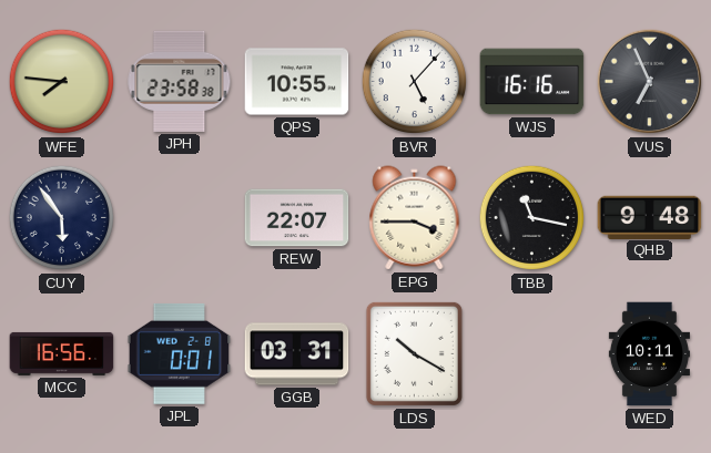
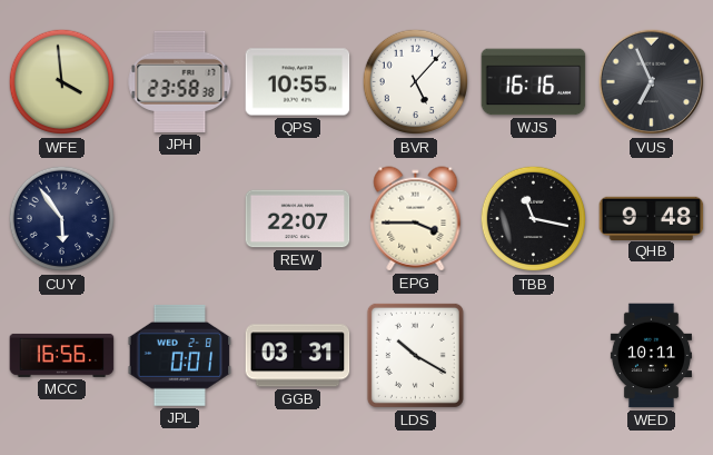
WFE: 7:46 -> 3:59
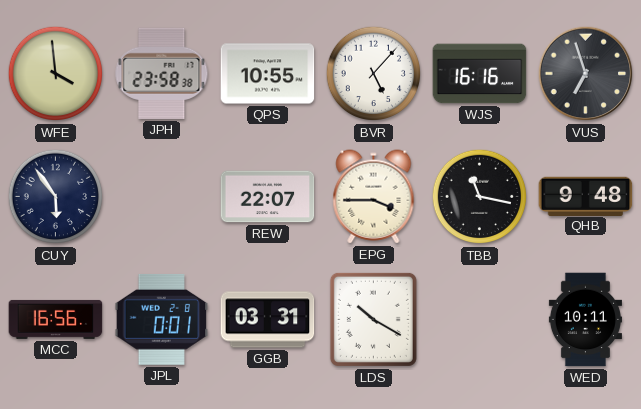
VUS: 6:56 -> 6:57
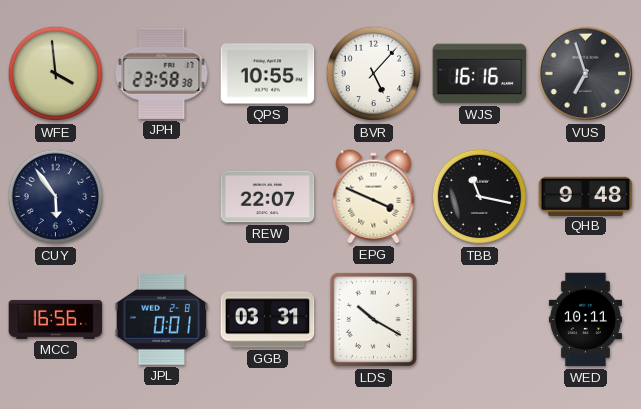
EPG: 3:45 -> 3:49
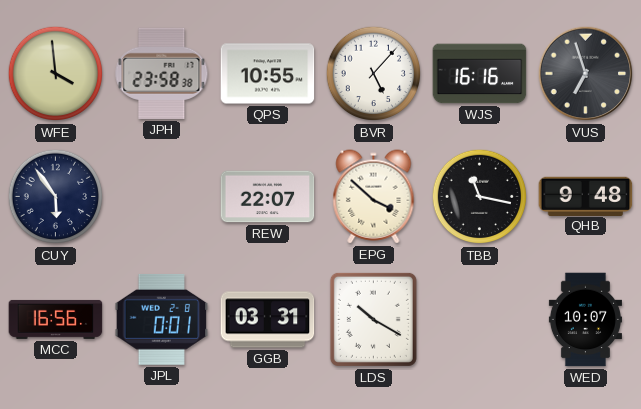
EPG: 3:49 -> 3:52
WED: 10:11 -> 10:07
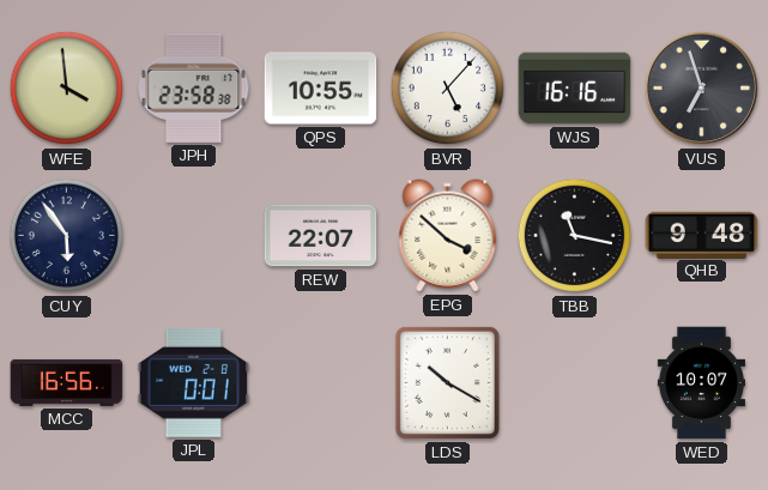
GGB: 03:31 -> none
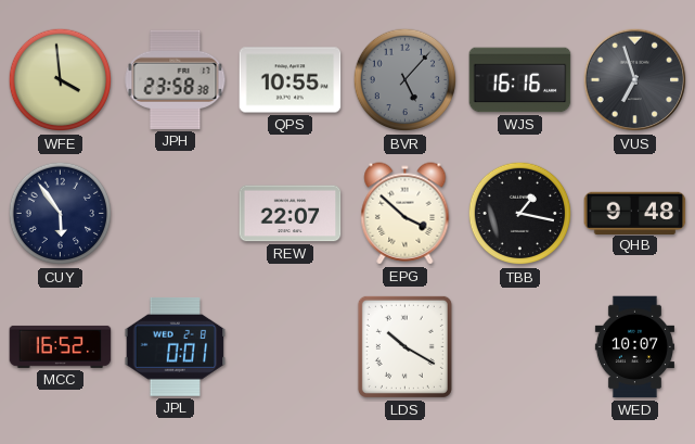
BVR dial: white -> grey
TBB: 11:17 -> 1:17
MCC: 16:56 -> 16:52
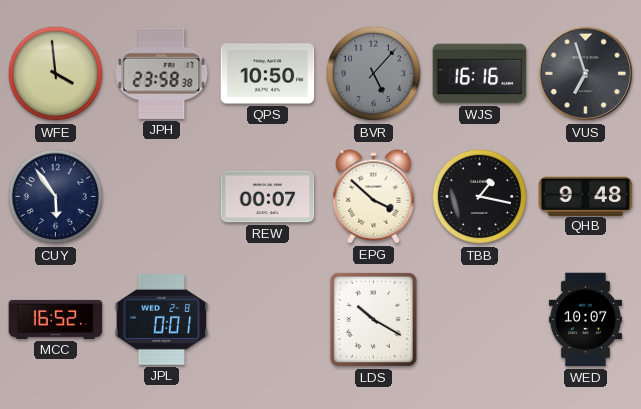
QPS: 10:55 -> 10:50
REW: 22:07 -> 00:07
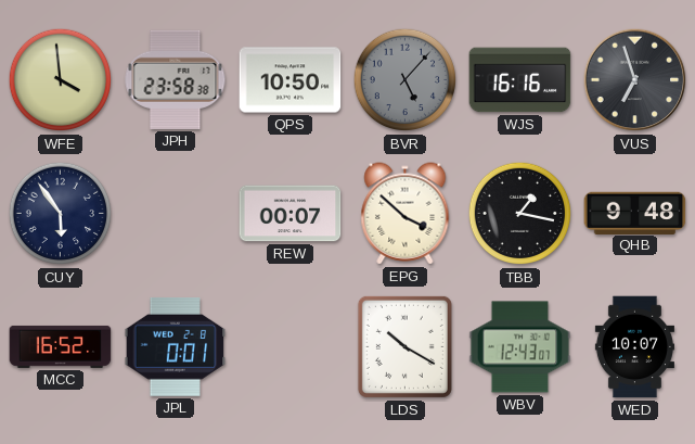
WBV: none -> 12:43
